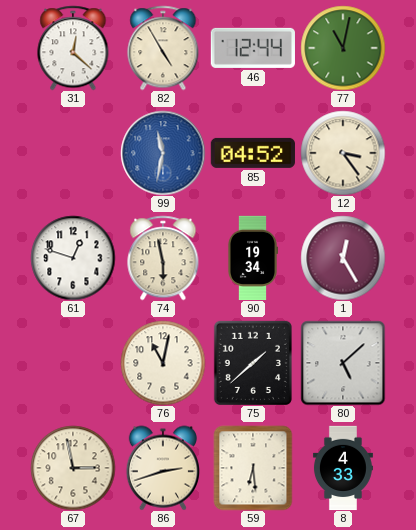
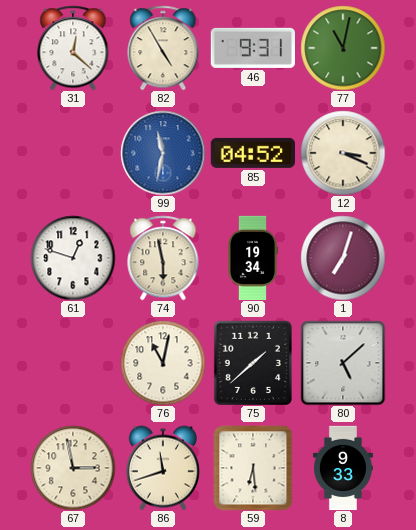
46: 12:44 -> 9:31
12: 3:24 -> 3:19
1: 12:25 -> 7:03
86: 2:42 -> 11:42
8: 4:33 -> 9:33
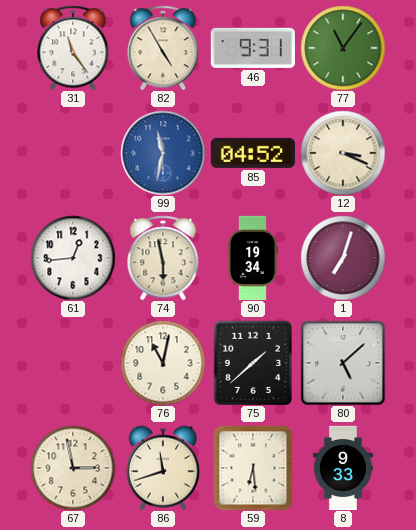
31: 12:22 -> 11:24
77: 11:02 -> 11:06
61: 12:48 -> 12:44
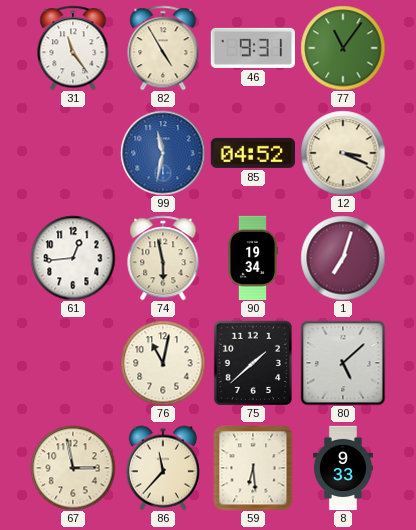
86: 11:42 -> 11:37
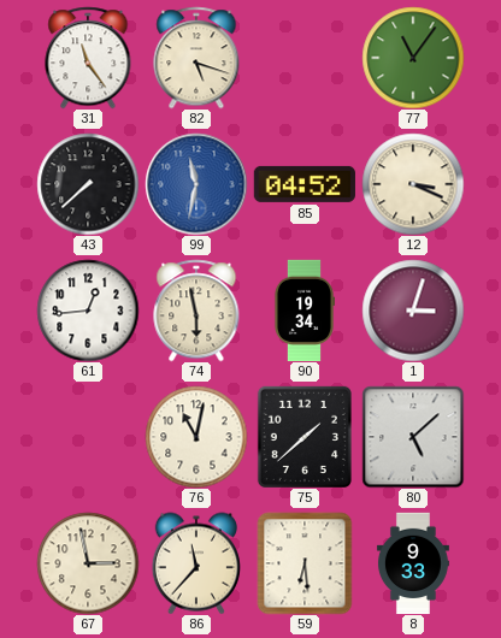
82: 4:55 -> 5:18
46: 9:31 -> none
43: none -> 7:38
1: 7:03 -> 3:03
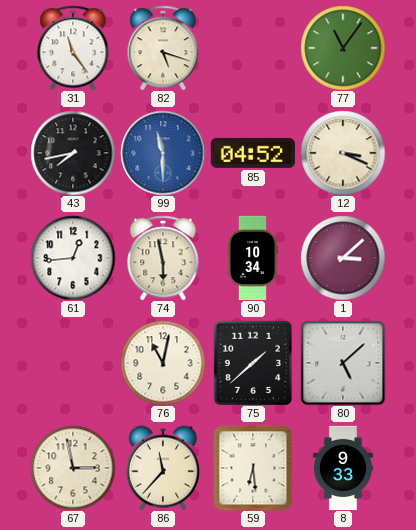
43: 7:38 -> 7:43
99: 11:32 -> 11:30
90: 19:34 -> 10:34
1: 3:03 -> 3:08
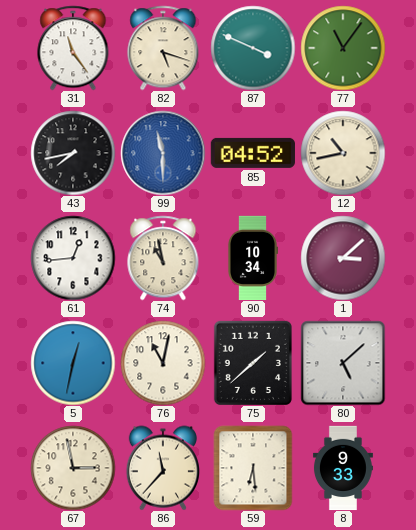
87: none -> 3:49
12: 3:19 -> 10:43
74: 5:58 -> 10:58
5: none -> 12:32
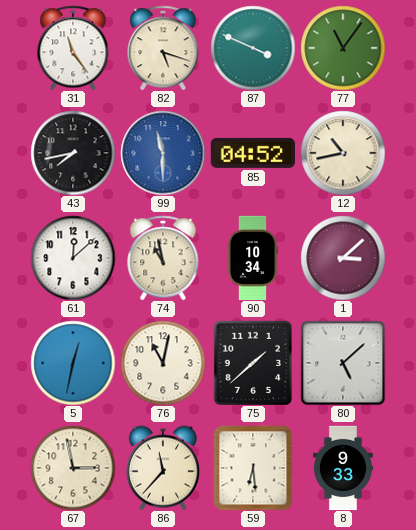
61: 12:44 -> 12:08
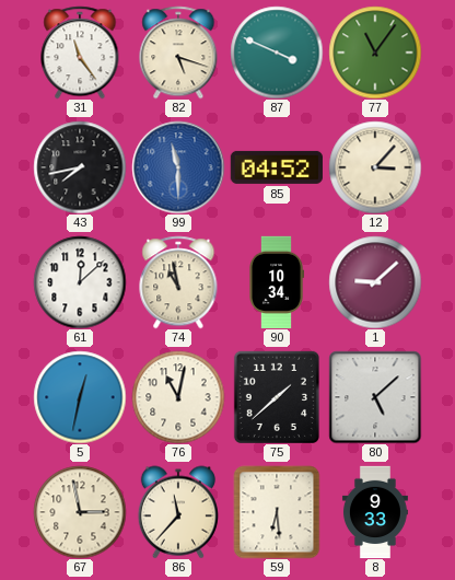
12: 10:43 -> 3:07
1: 3:08 -> 9:08
